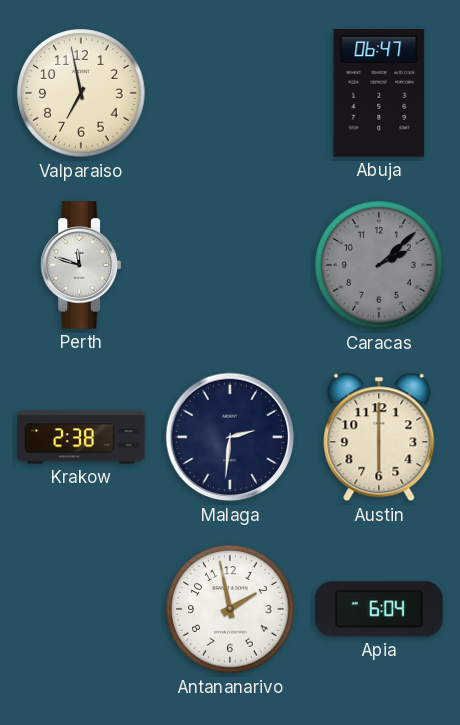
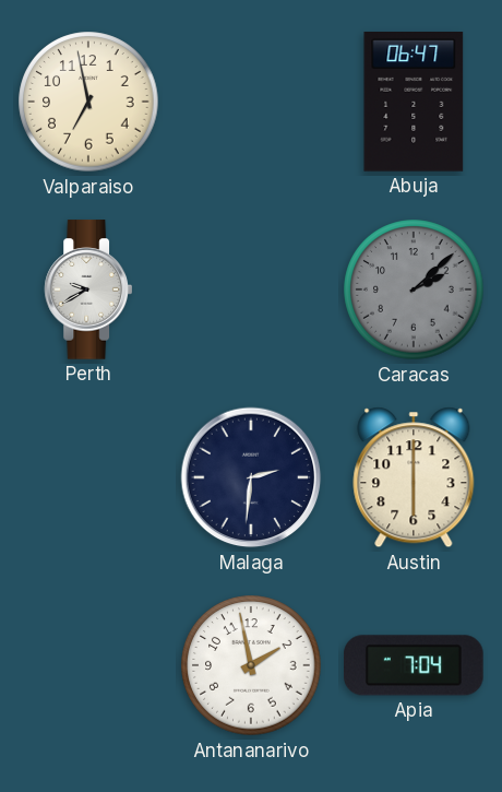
Perth: 11:48 -> 9:40
Krakow: 2:38 -> none
Apia: 6:04 -> 7:04
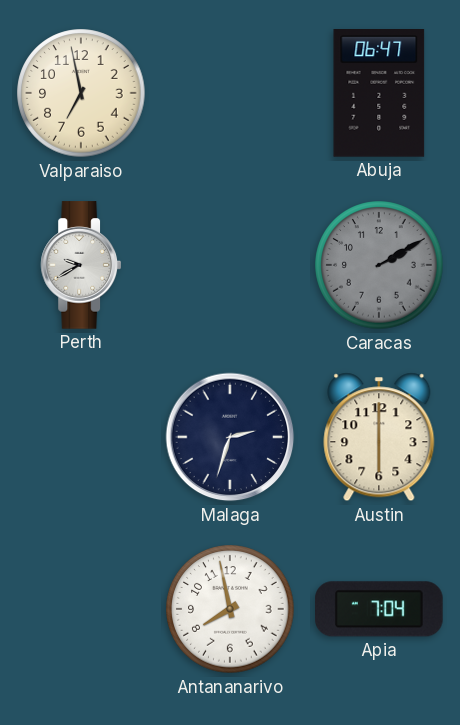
Caracas: 2:08 -> 2:10
Malaga: 2:31 -> 2:33
Antananarivo: 1:58 -> 7:58
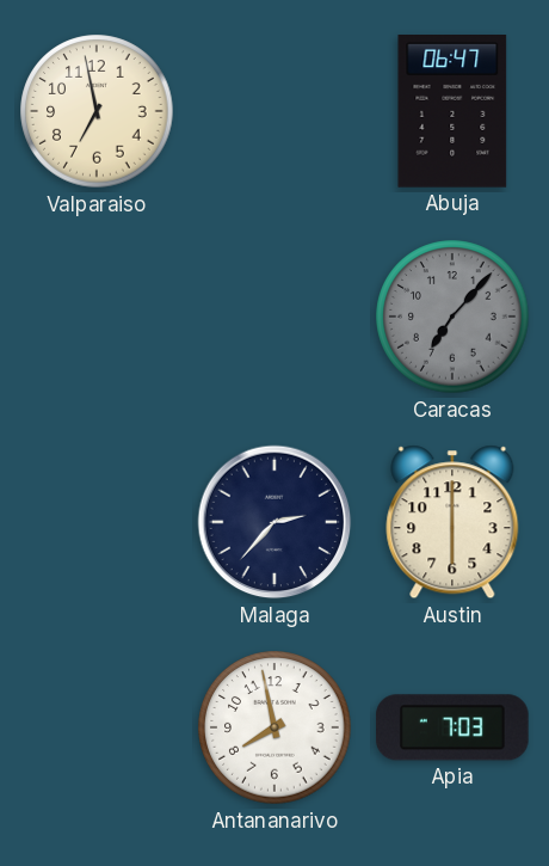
Perth: 9:40 -> none
Caracas: 2:10 -> 7:07
Malaga: 2:33 -> 2:37
Apia: 7:04 -> 7:03
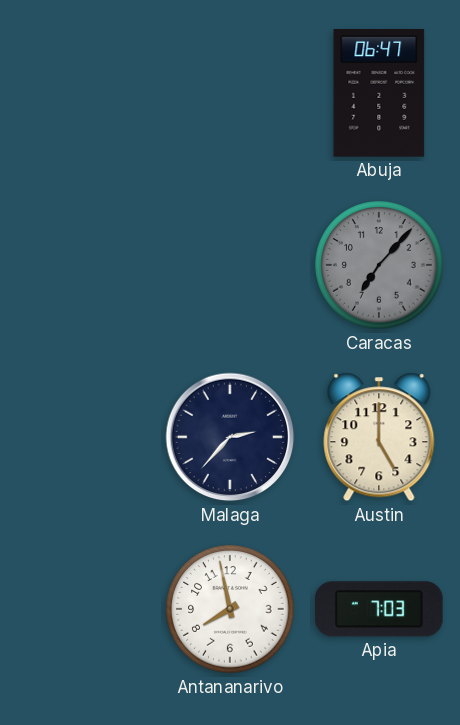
Valparaiso: 6:58 -> none
Austin: 6:00 -> 5:00
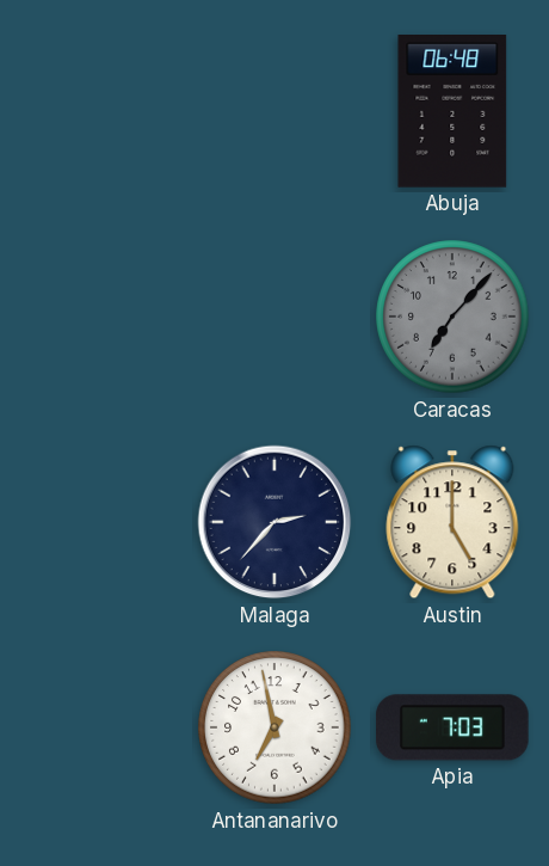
Abuja: 06:47 -> 06:48
Antananarivo: 7:58 -> 6:58
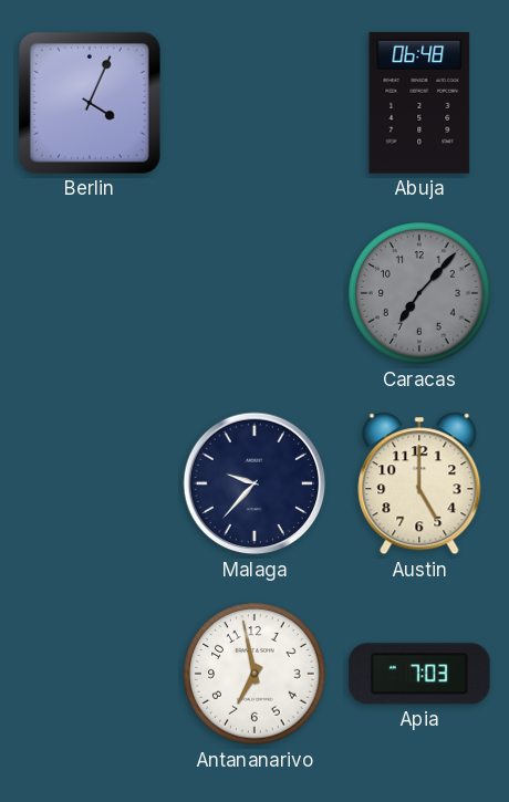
Berlin: none -> 4:04
Malaga: 2:37 -> 9:37
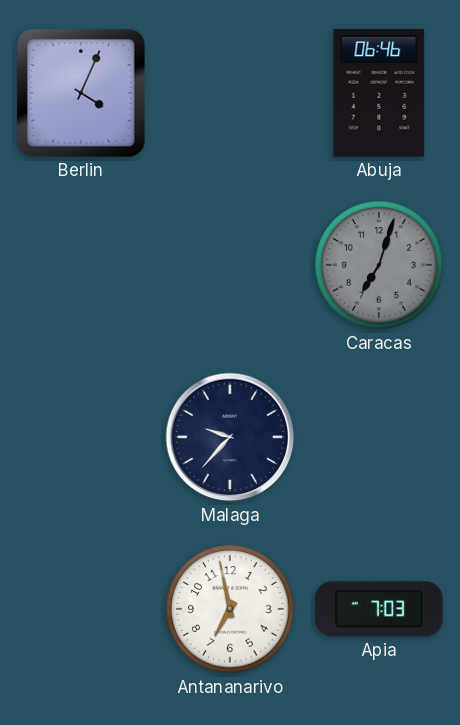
Abuja: 06:48 -> 06:46
Caracas: 7:07 -> 7:03
Austin: 5:00 -> none
